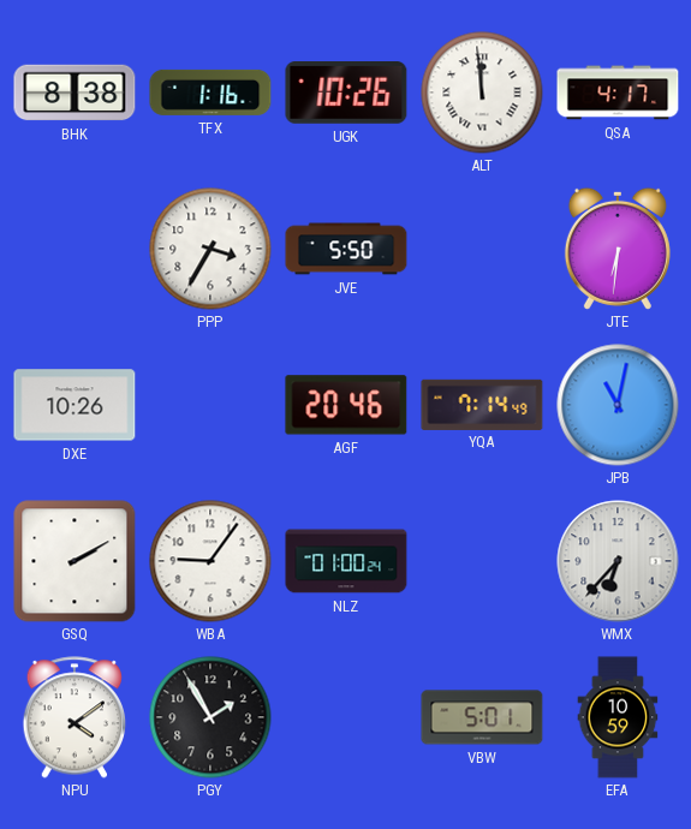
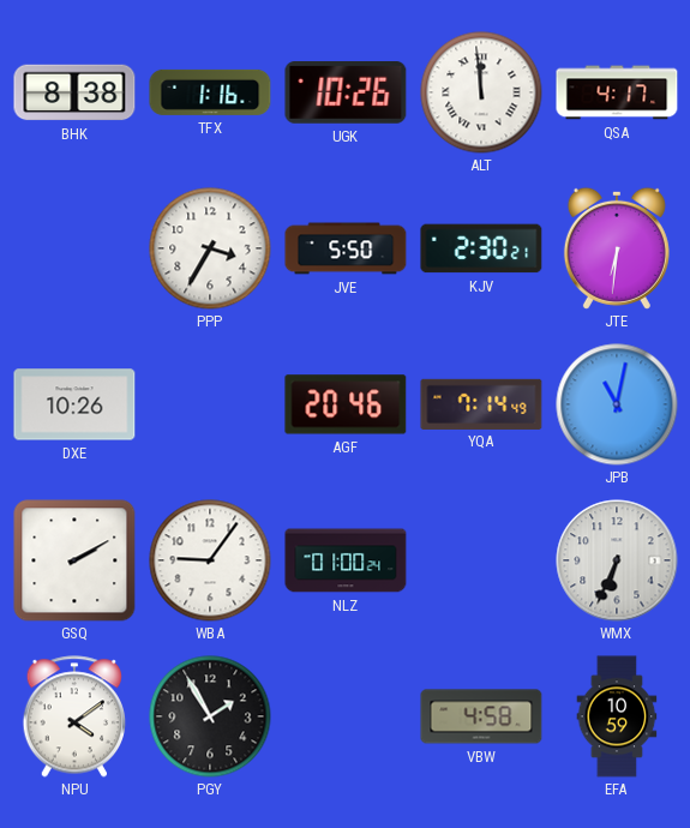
KJV: none -> 2:30
WMX: 6:37 -> 6:34
VBW: 5:01 -> 4:58
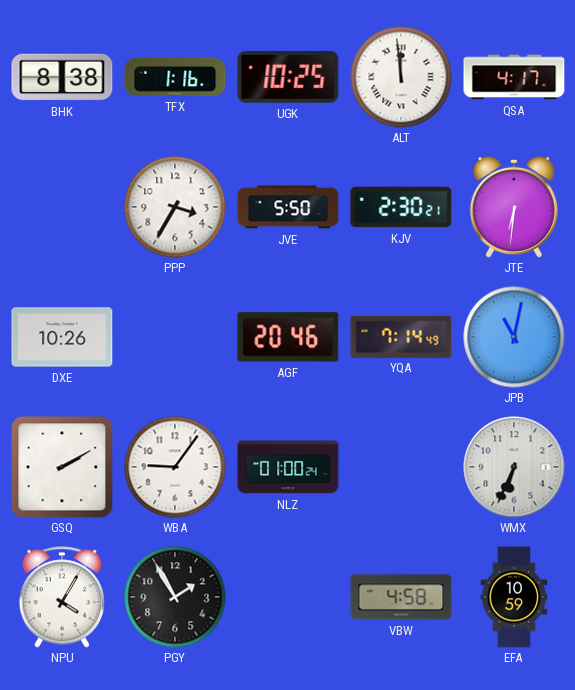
UGK: 10:26 -> 10:25
NPU: 4:09 -> 4:05
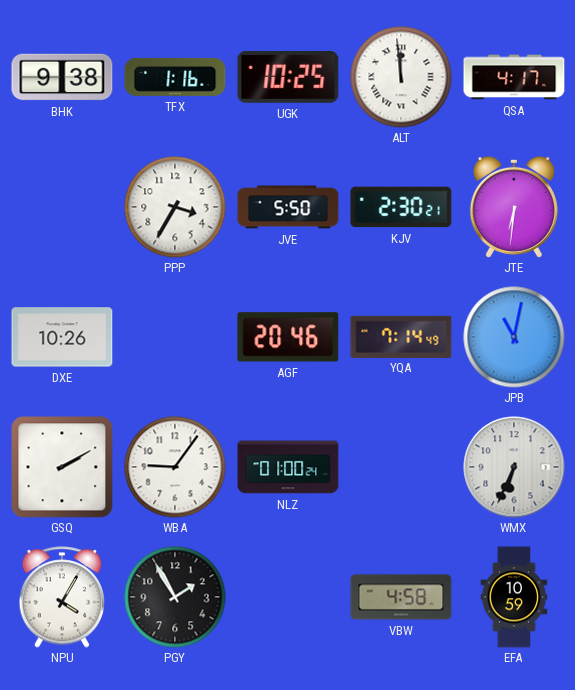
BHK: 8:38 -> 9:38
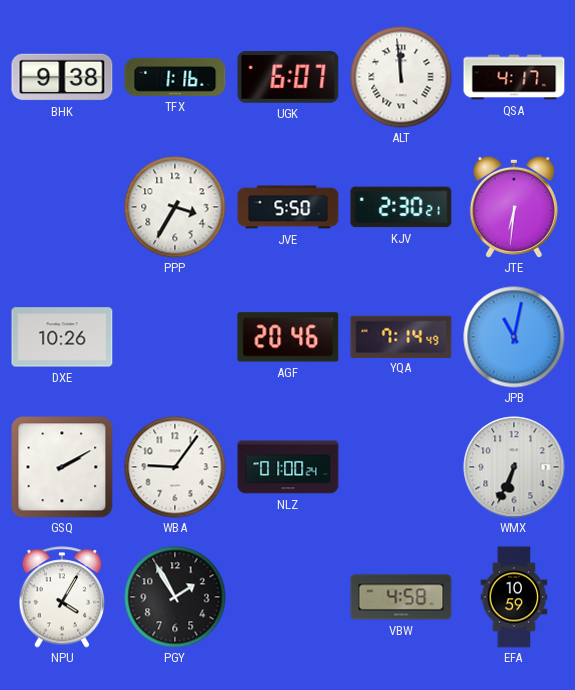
UGK: 10:25 -> 6:07
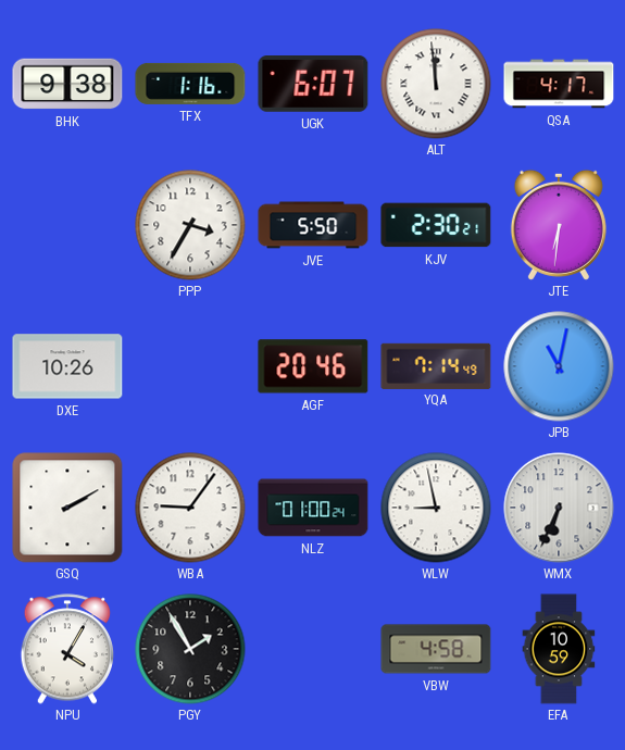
WLW: none -> 8:58
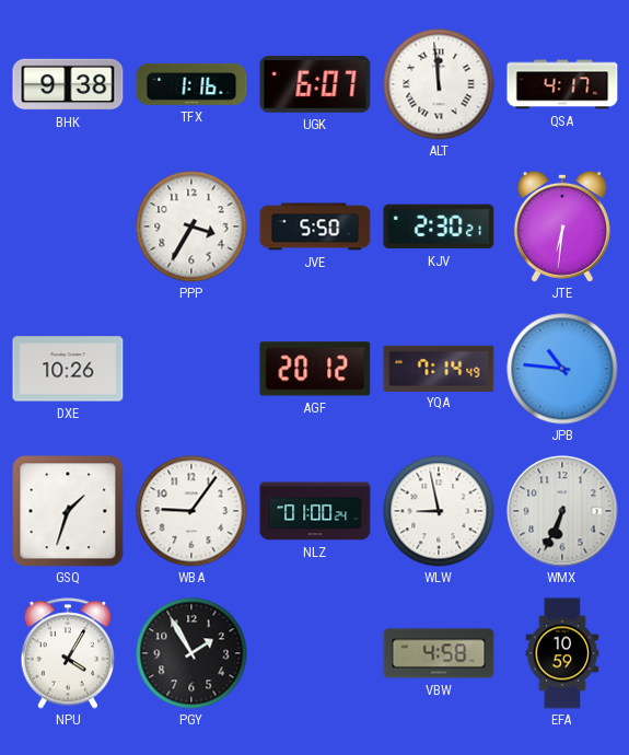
AGF: 20:46 -> 20:12
JPB: 11:02 -> 10:46
GSQ: 2:10 -> 1:33
